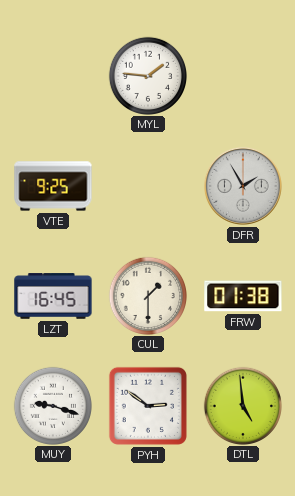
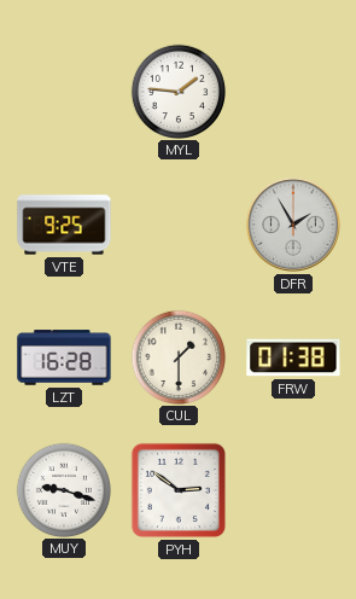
LZT: 16:45 -> 16:28
DTL: 4:59 -> none
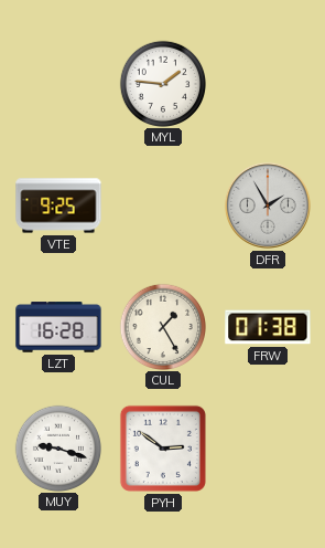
CUL: 1:30 -> 1:25
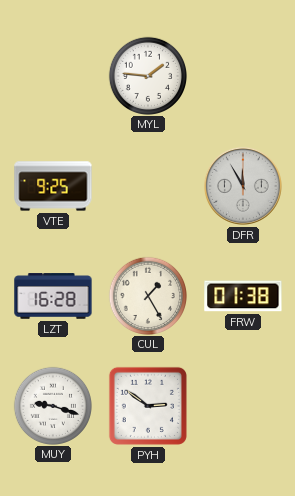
DFR: 1:55 -> 11:55
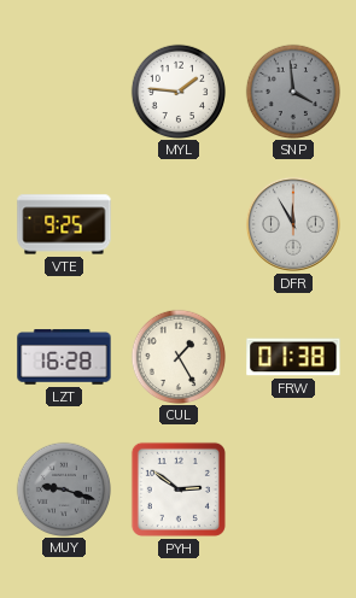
SNP: none -> 3:59
MUY dial: white -> grey
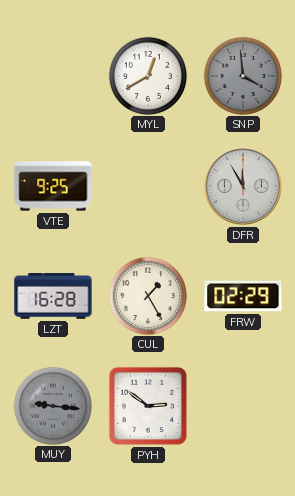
MYL: 1:46 -> 12:40
FRW: 01:38 -> 02:29
MUY: 9:18 -> 9:16
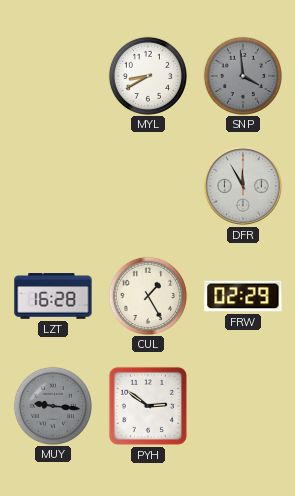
MYL: 12:40 -> 8:40
VTE: 9:25 -> none
